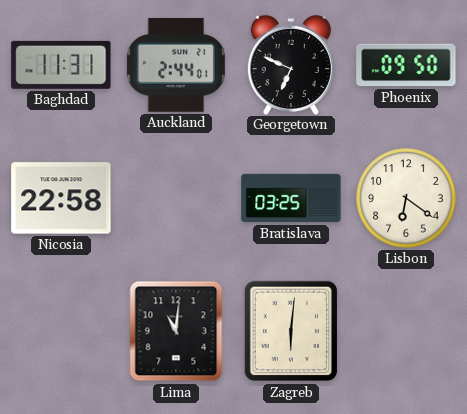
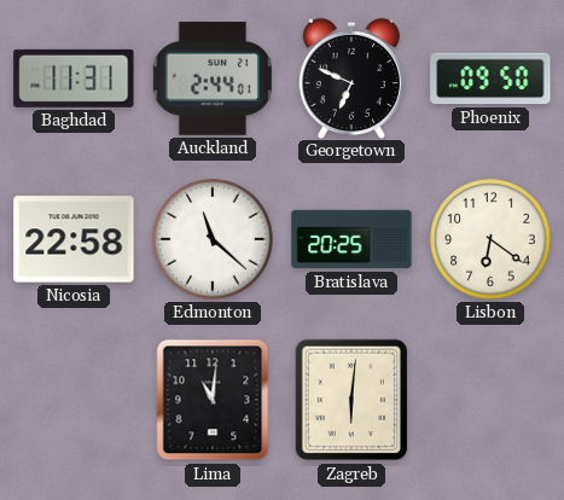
Edmonton: none -> 11:22
Bratislava: 03:25 -> 20:25
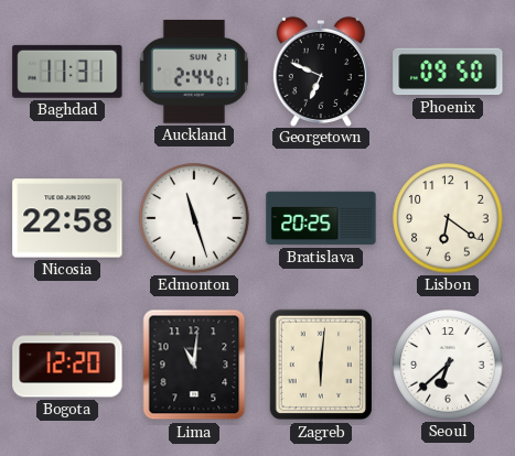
Edmonton: 11:22 -> 11:27
Bogota: none -> 12:20
Seoul: none -> 6:38
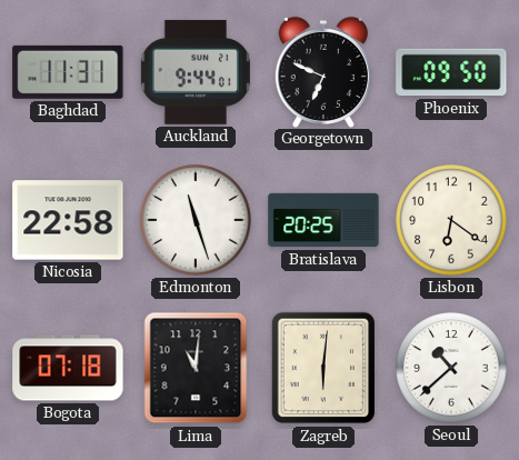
Auckland: 2:44 -> 9:44
Bogota: 12:20 -> 07:18
Seoul: 6:38 -> 10:38
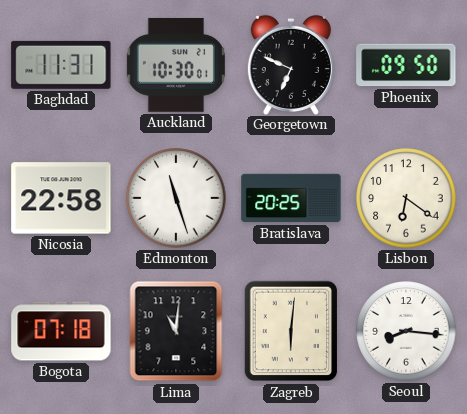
Auckland: 9:44 -> 10:30
Seoul: 10:38 -> 8:16
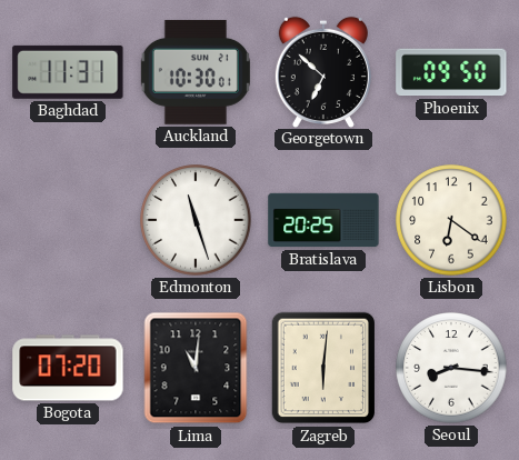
Georgetown: 6:49 -> 6:52
Nicosia: 22:58 -> none
Bogota: 07:18 -> 07:20
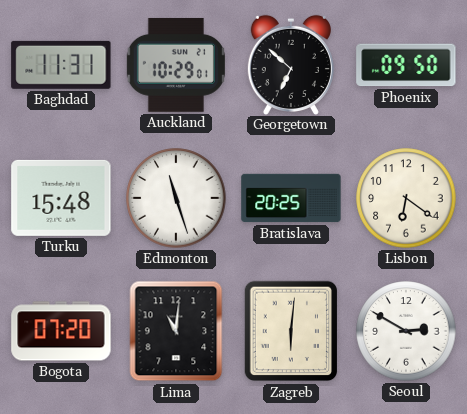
Auckland: 10:30 -> 10:29
Turku: none -> 15:48
Seoul: 8:16 -> 2:50
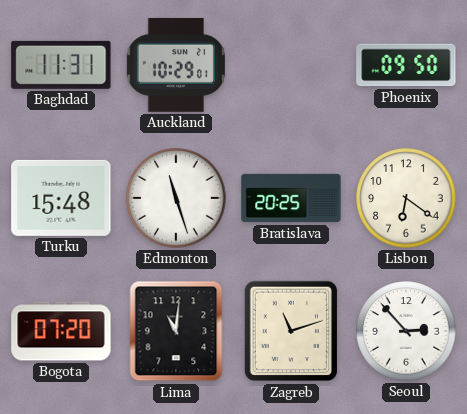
Georgetown: 6:52 -> none
Zagreb: 6:01 -> 11:12
Seoul: 2:50 -> 2:53
